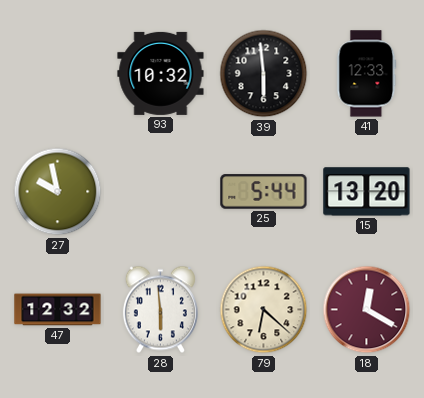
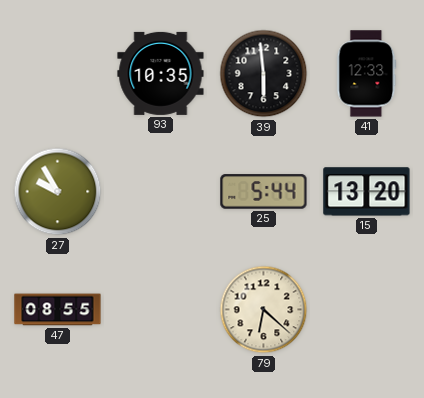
93: 10:32 -> 10:35
27: 9:58 -> 9:55
47: 12:32 -> 08:55
28: 5:59 -> none
18: 12:20 -> none
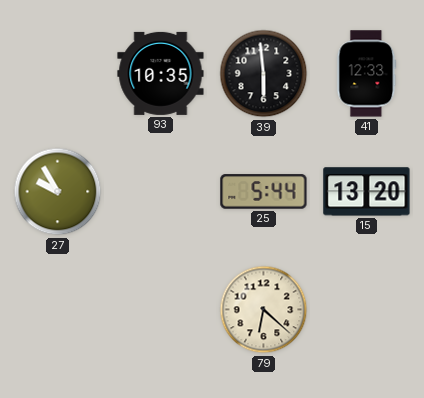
47: 08:55 -> none
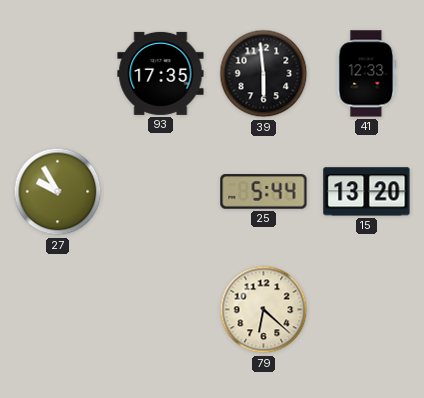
93: 10:35 -> 17:35
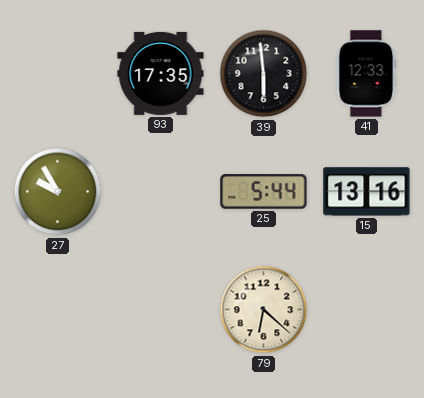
15: 13:20 -> 13:16
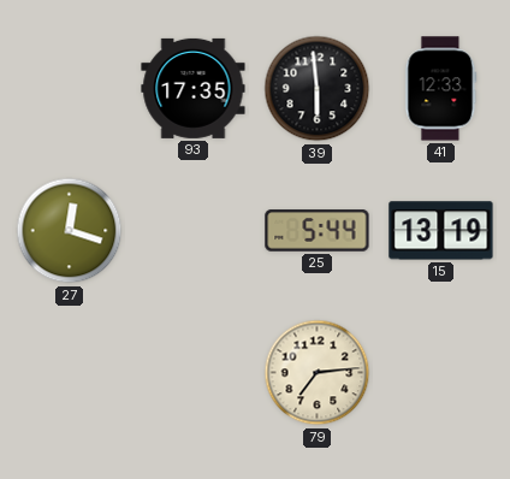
27: 9:55 -> 12:18
15: 13:16 -> 13:19
79: 6:22 -> 7:14
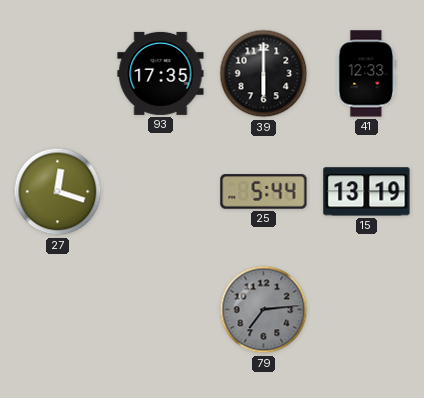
39: 5:59 -> 6:00
79 dial: cream -> grey
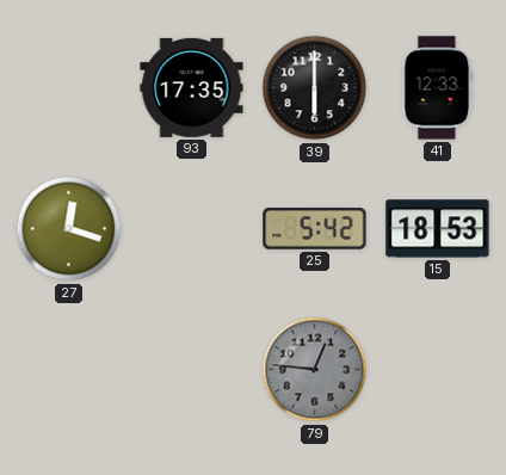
25: 5:44 -> 5:42
15: 13:19 -> 18:53
79: 7:14 -> 12:46
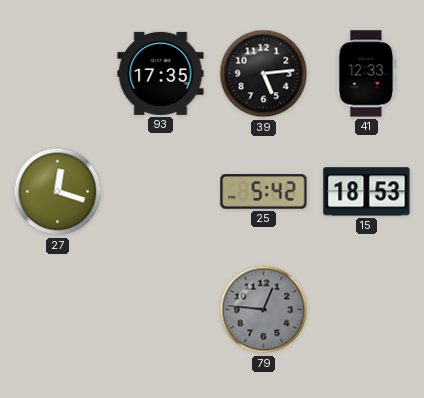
39: 6:00 -> 5:14
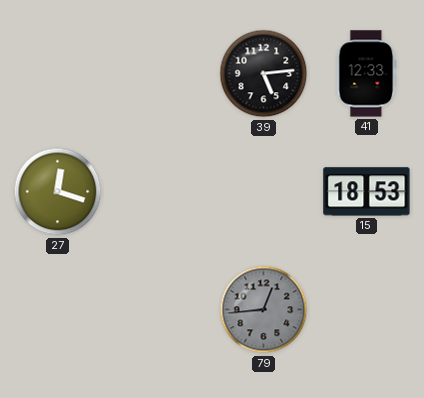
93: 17:35 -> none
25: 5:42 -> none
79: 12:46 -> 12:44
